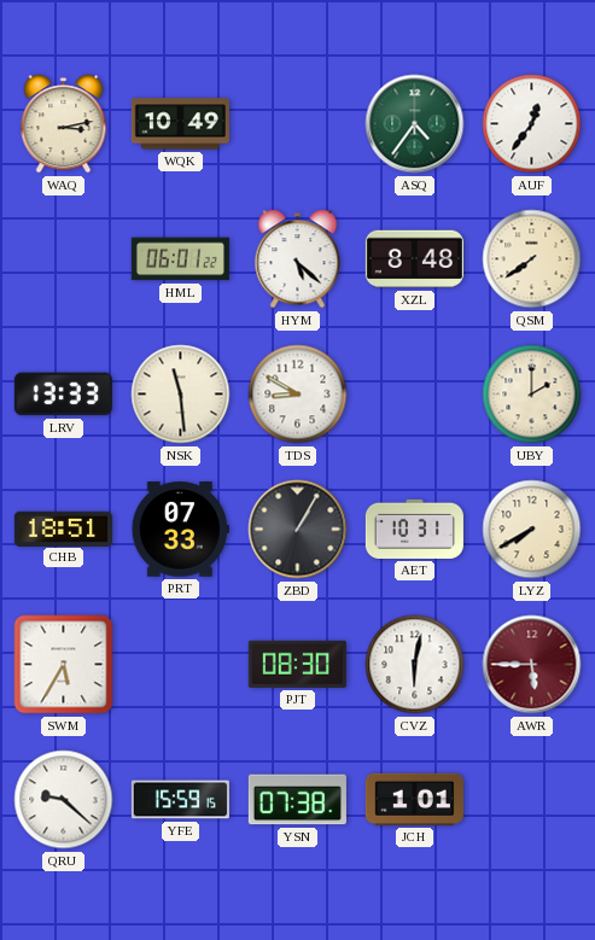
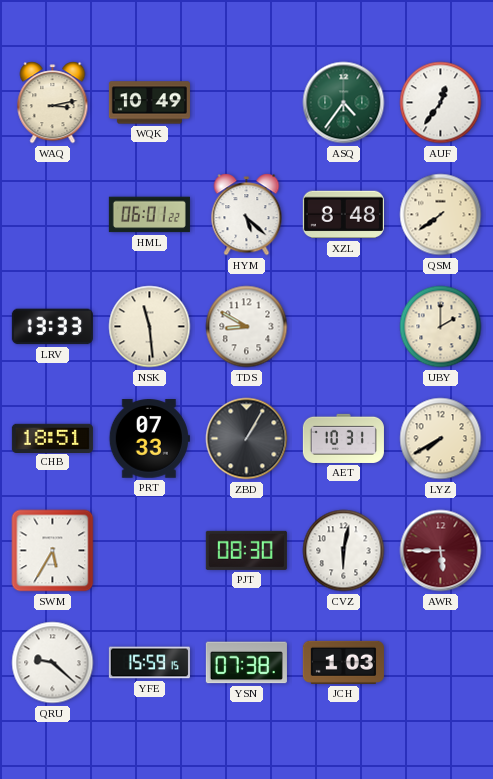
JCH: 1:01 -> 1:03
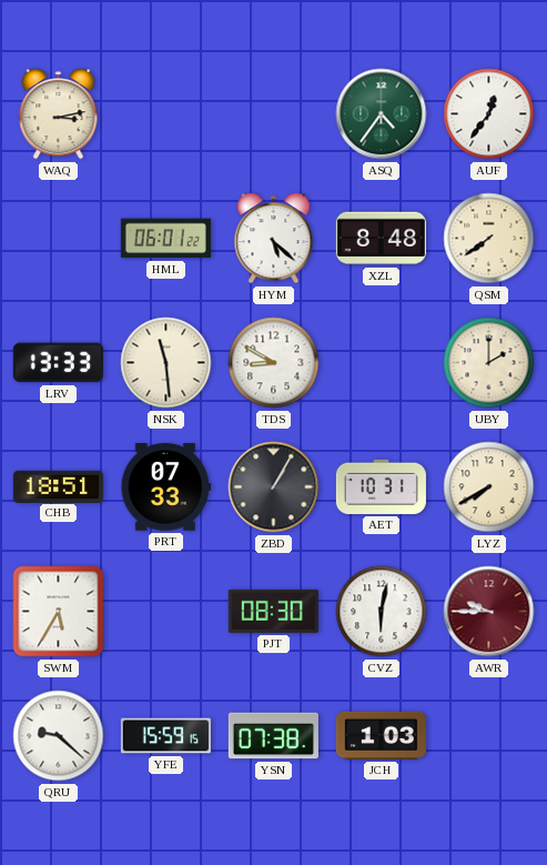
WQK: 10:49 -> none
AWR: 5:45 -> 9:45
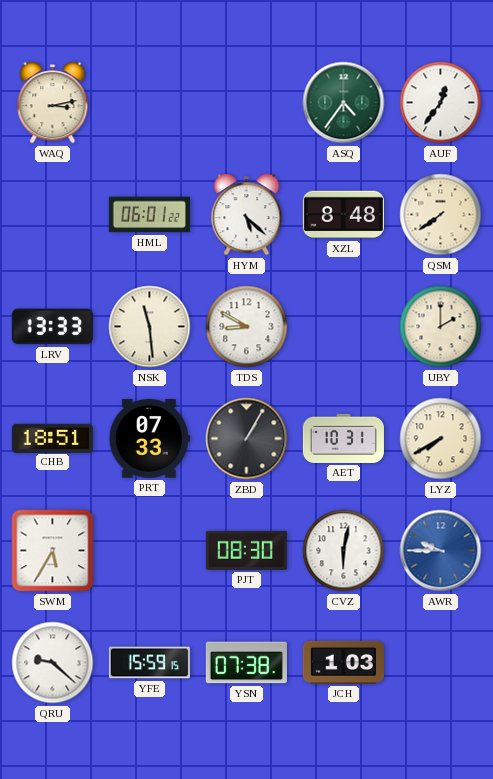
AWR dial: burgundy -> blue
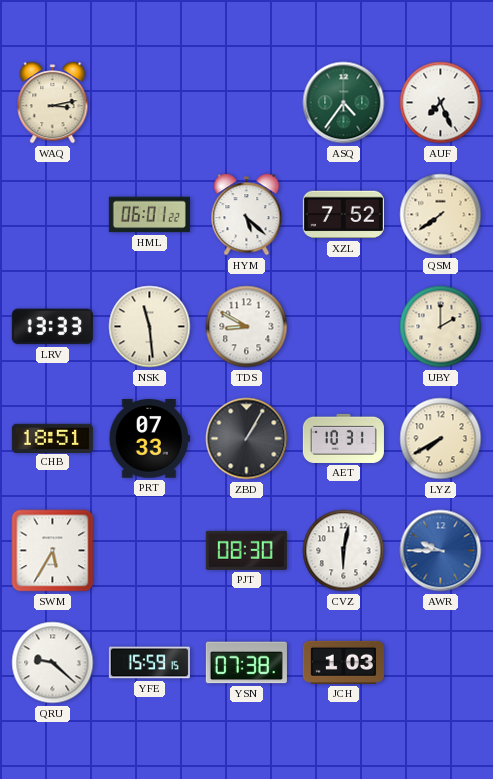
AUF: 12:36 -> 7:26
XZL: 8:48 -> 7:52
